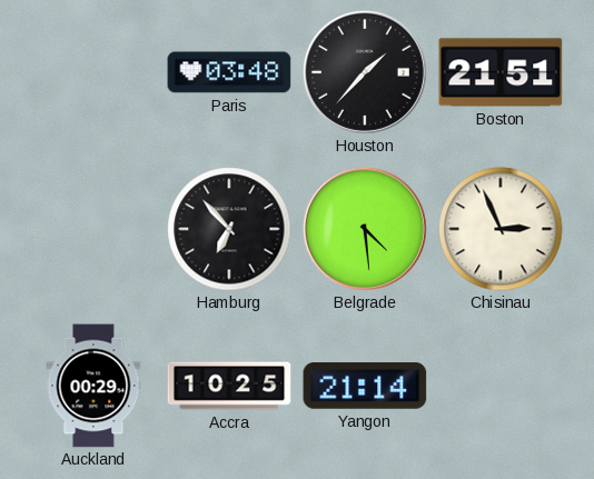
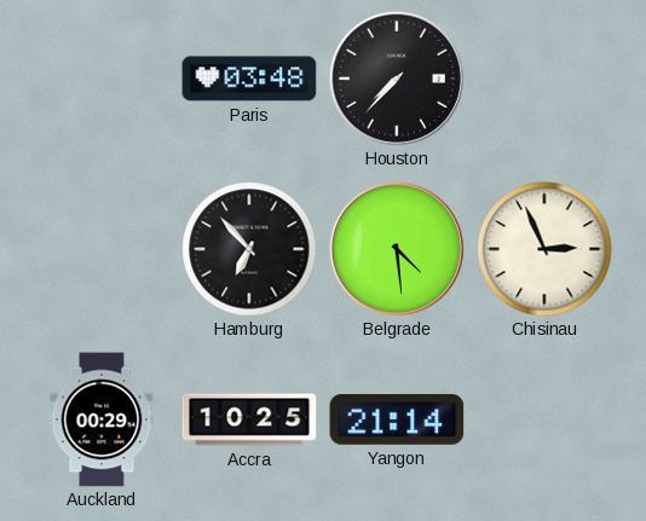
Houston: 1:37 -> 7:37
Boston: 21:51 -> none
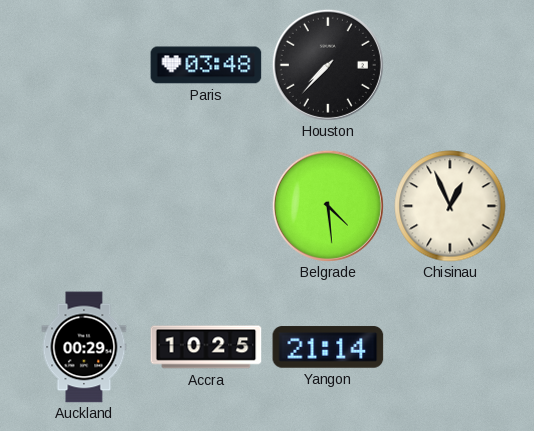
Hamburg: 6:53 -> none
Chisinau: 2:56 -> 12:56
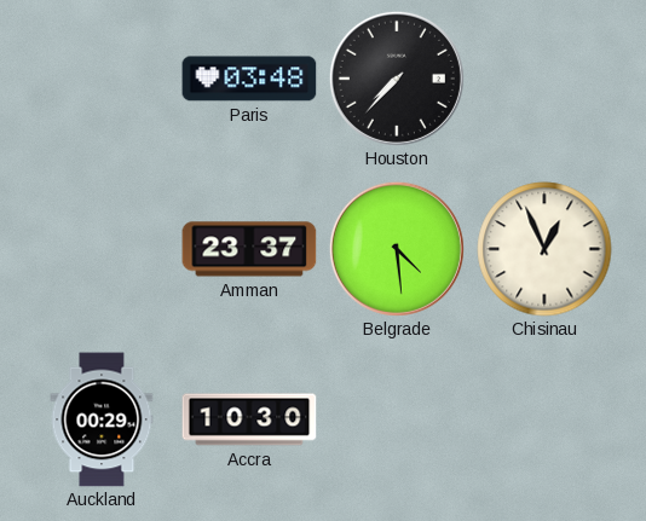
Amman: none -> 23:37
Accra: 10:25 -> 10:30
Yangon: 21:14 -> none
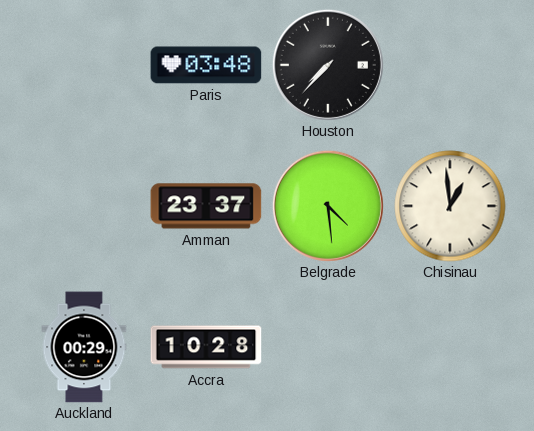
Chisinau: 12:56 -> 12:59
Accra: 10:30 -> 10:28
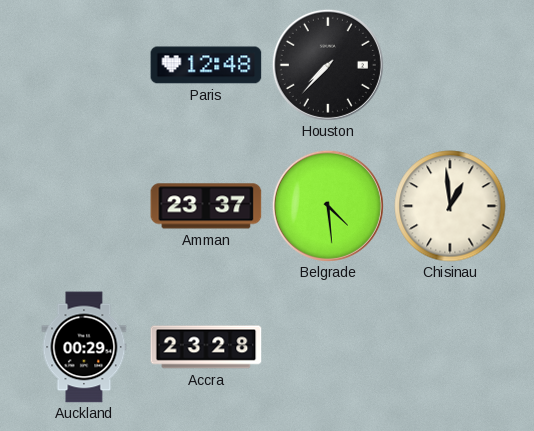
Paris: 03:48 -> 12:48
Accra: 10:28 -> 23:28
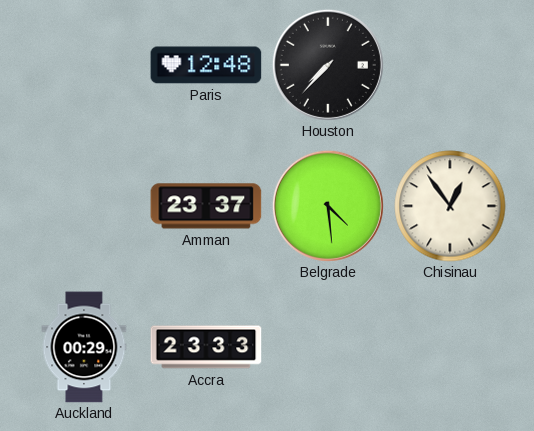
Chisinau: 12:59 -> 12:54
Accra: 23:28 -> 23:33
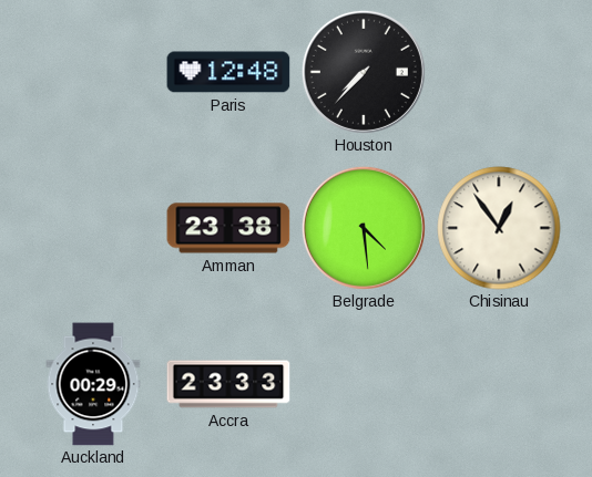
Amman: 23:37 -> 23:38
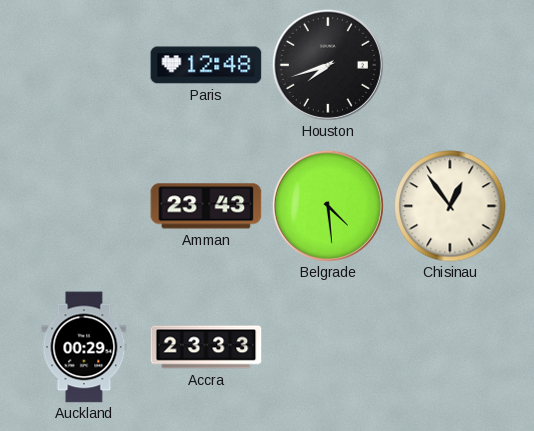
Houston: 7:37 -> 7:42
Amman: 23:38 -> 23:43
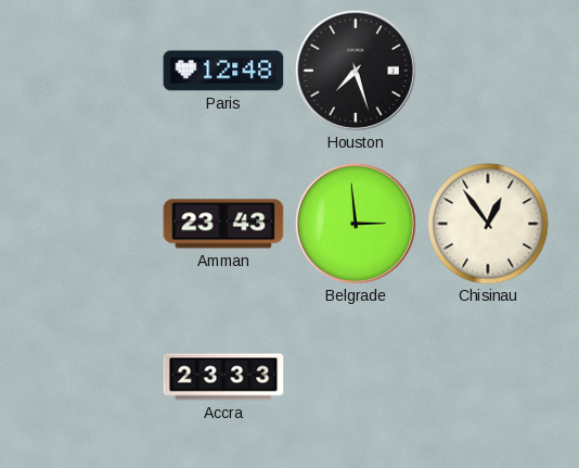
Houston: 7:42 -> 7:27
Belgrade: 4:29 -> 2:59
Auckland: 00:29 -> none
